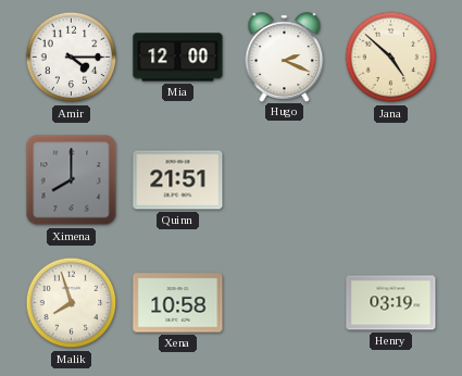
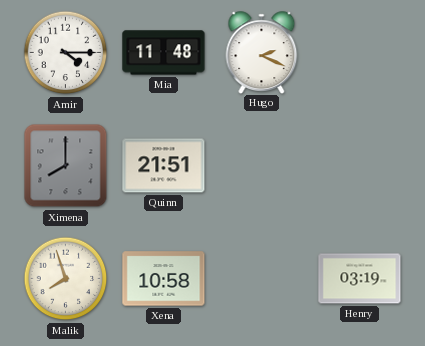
Mia: 12:00 -> 11:48
Jana: 4:52 -> none
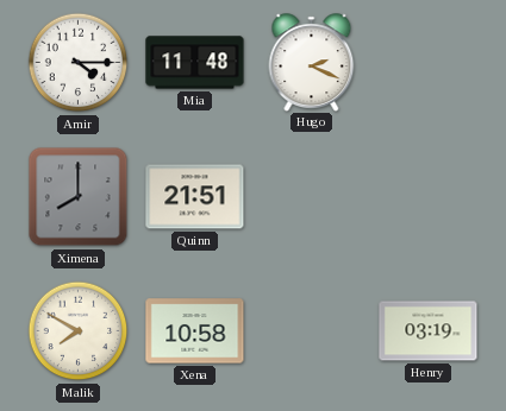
Malik: 7:57 -> 7:50
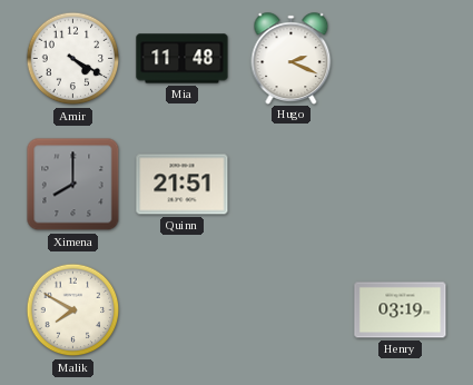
Amir: 4:15 -> 4:20
Xena: 10:58 -> none
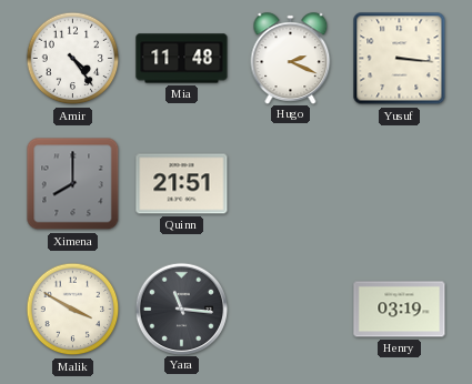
Amir: 4:20 -> 4:24
Yusuf: none -> 3:16
Malik: 7:50 -> 3:50
Yara: none -> 11:16
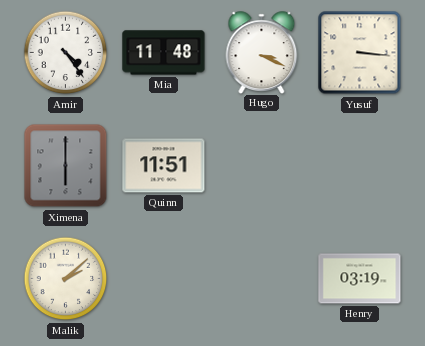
Hugo: 2:19 -> 3:19
Ximena: 8:00 -> 6:00
Quinn: 21:51 -> 11:51
Malik: 3:50 -> 2:08
Yara: 11:16 -> none
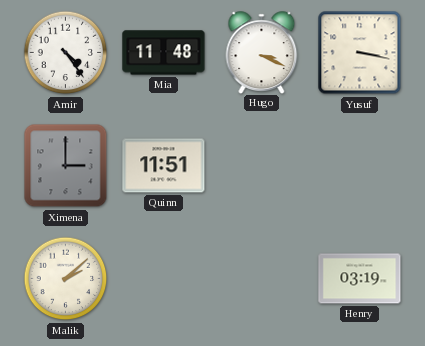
Yusuf: 3:16 -> 3:17
Ximena: 6:00 -> 3:00
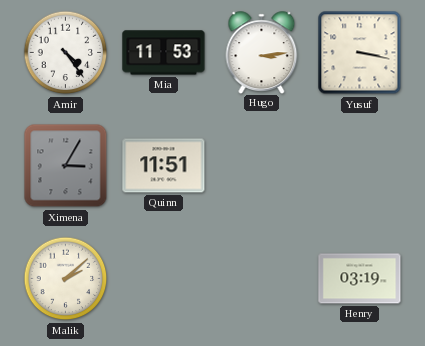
Mia: 11:48 -> 11:53
Hugo: 3:19 -> 3:14
Ximena: 3:00 -> 3:05
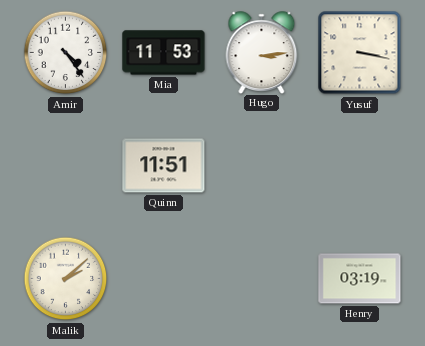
Ximena: 3:05 -> none
